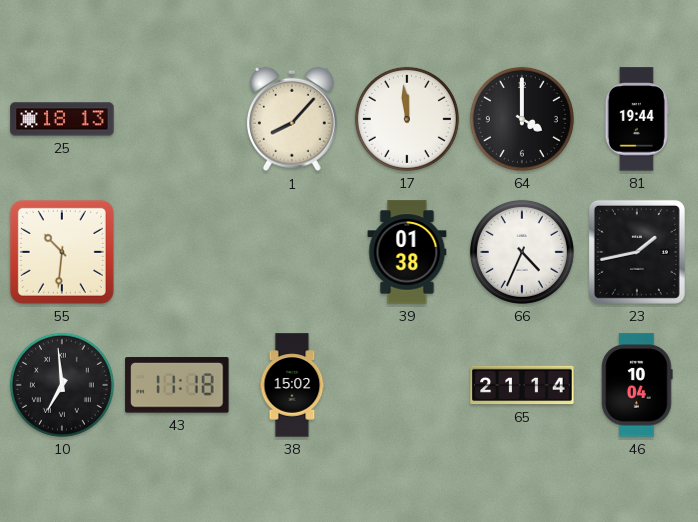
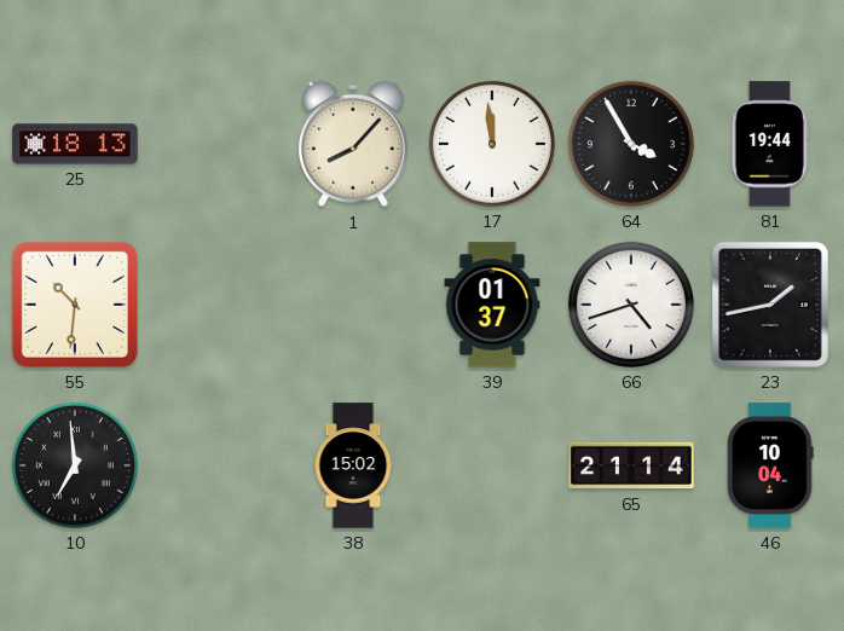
64: 4:00 -> 3:55
39: 01:38 -> 01:37
66: 4:34 -> 4:42
43: 11:18 -> none
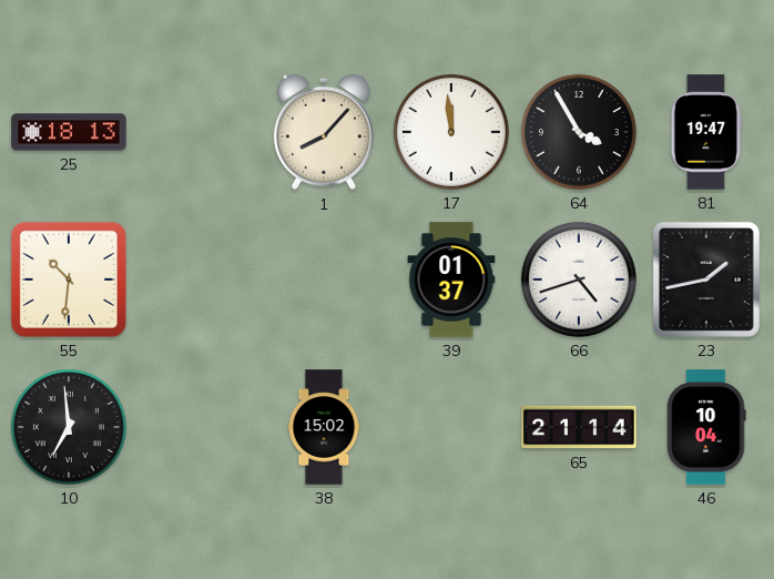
81: 19:44 -> 19:47
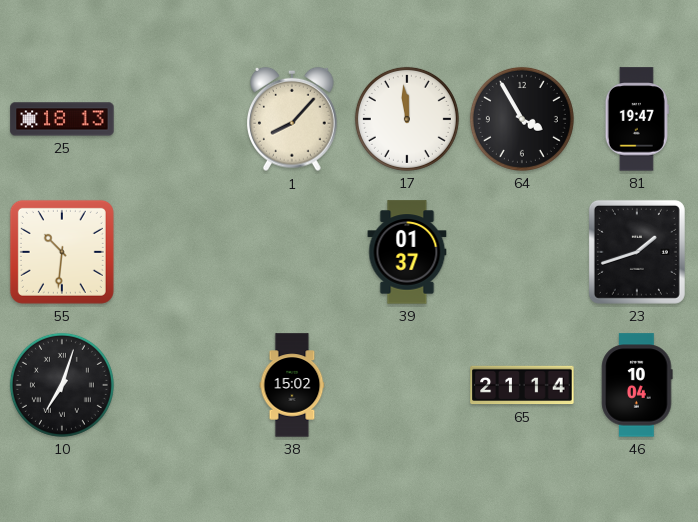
66: 4:42 -> none
23: 1:43 -> 1:42
10: 6:59 -> 7:03
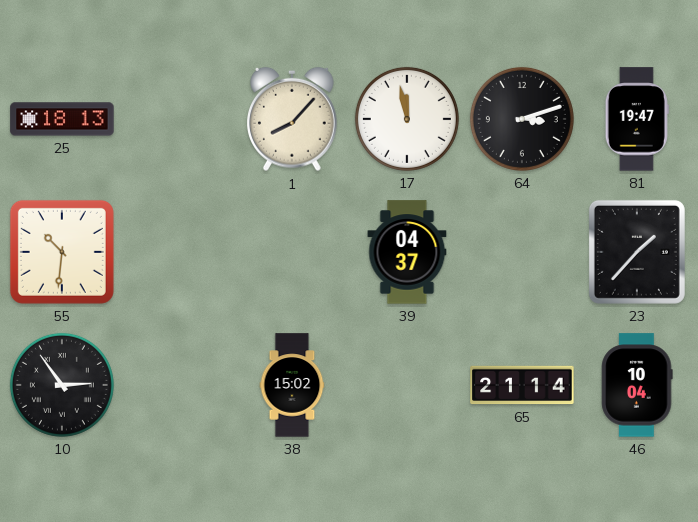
17: 11:59 -> 11:58
64: 3:55 -> 3:12
39: 01:37 -> 04:37
23: 1:42 -> 1:37
10: 7:03 -> 2:54
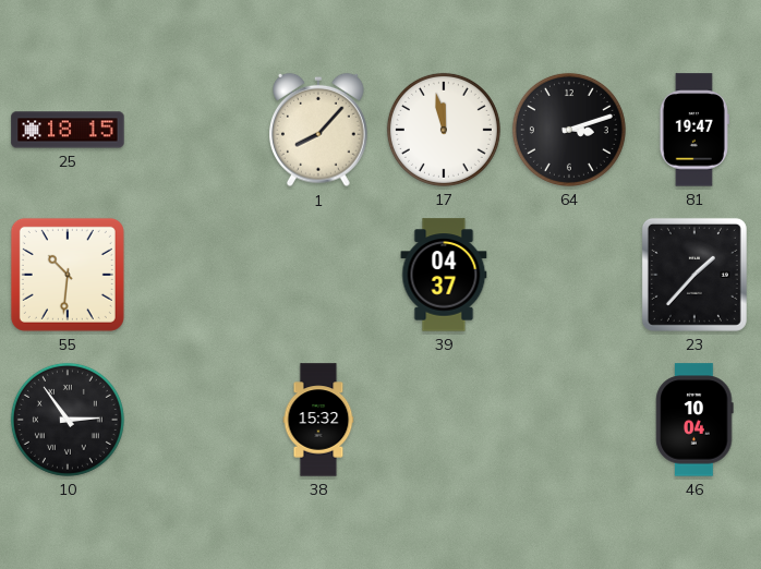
25: 18:13 -> 18:15
38: 15:02 -> 15:32
65: 21:14 -> none
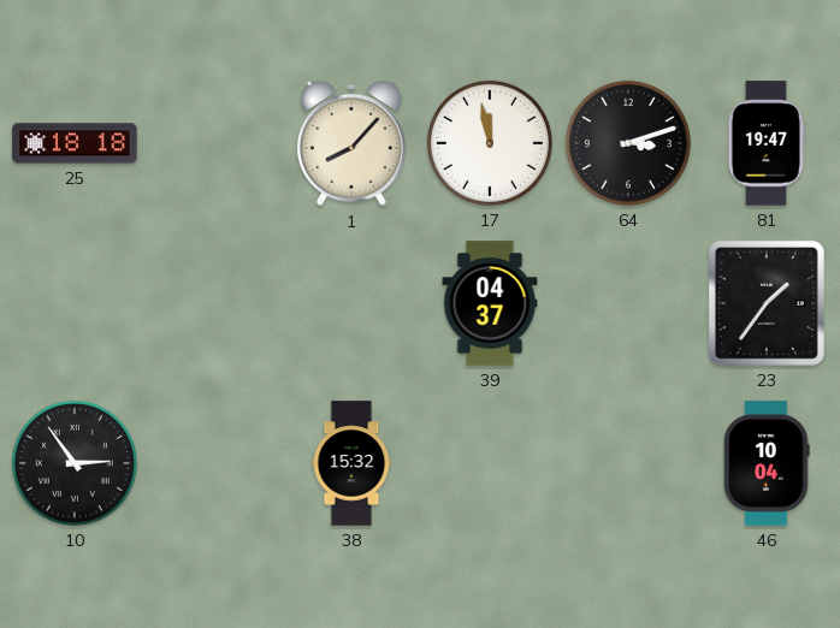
25: 18:15 -> 18:18
55: 10:31 -> none
23: 1:37 -> 1:36
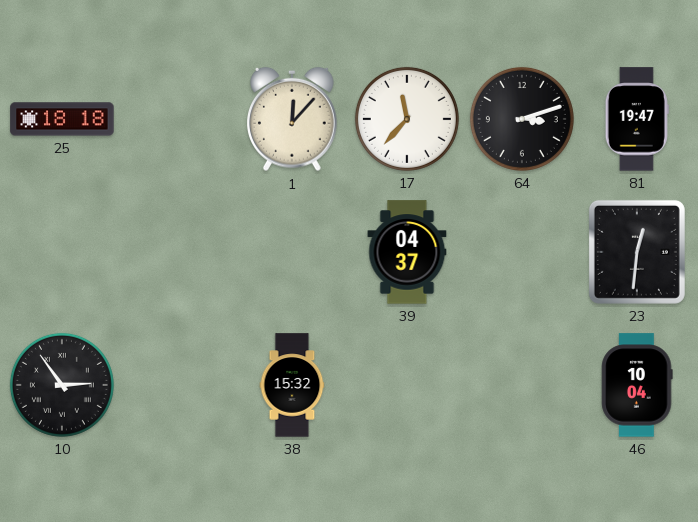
1: 8:07 -> 12:07
17: 11:58 -> 11:37
23: 1:36 -> 12:31
